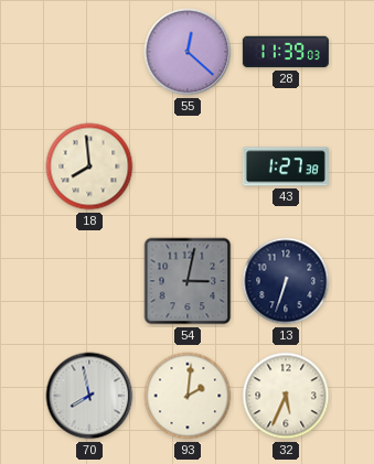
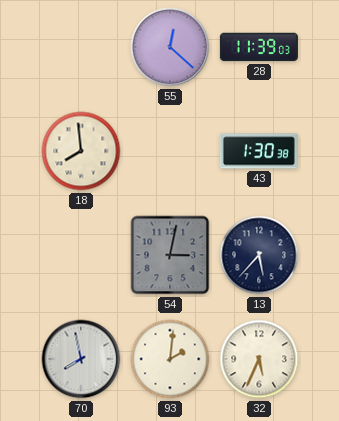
43: 1:27 -> 1:30
13: 6:33 -> 5:37
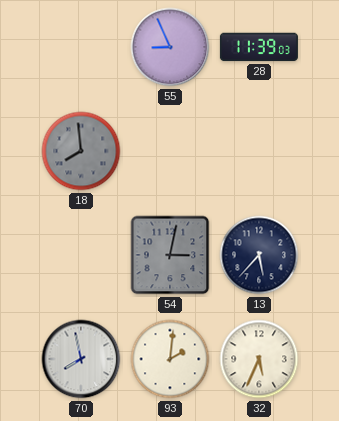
55: 12:22 -> 8:56
18 dial: cream -> grey
43: 1:30 -> none
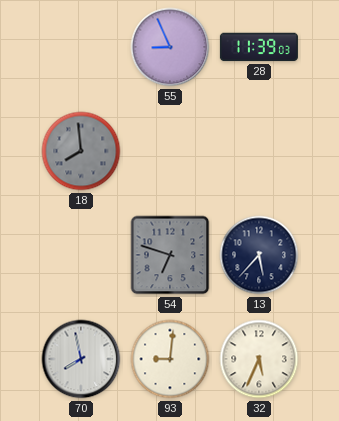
54: 3:02 -> 6:48
93: 2:01 -> 9:01
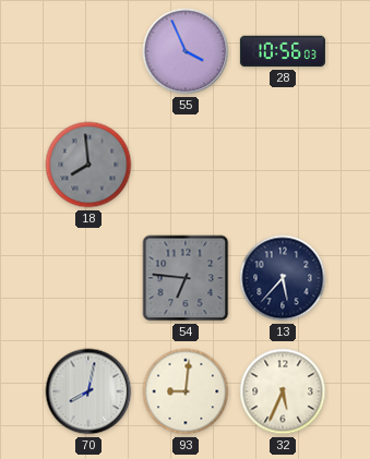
55: 8:56 -> 3:56
28: 11:39 -> 10:56
54: 6:48 -> 6:46
70: 7:58 -> 8:02
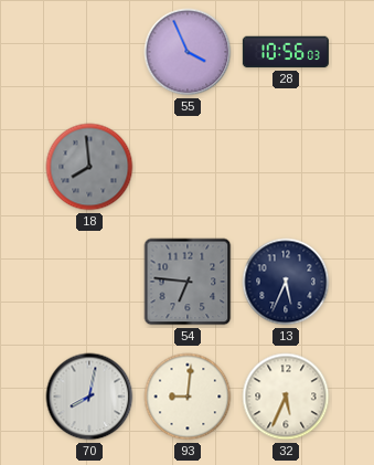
13: 5:37 -> 5:34
